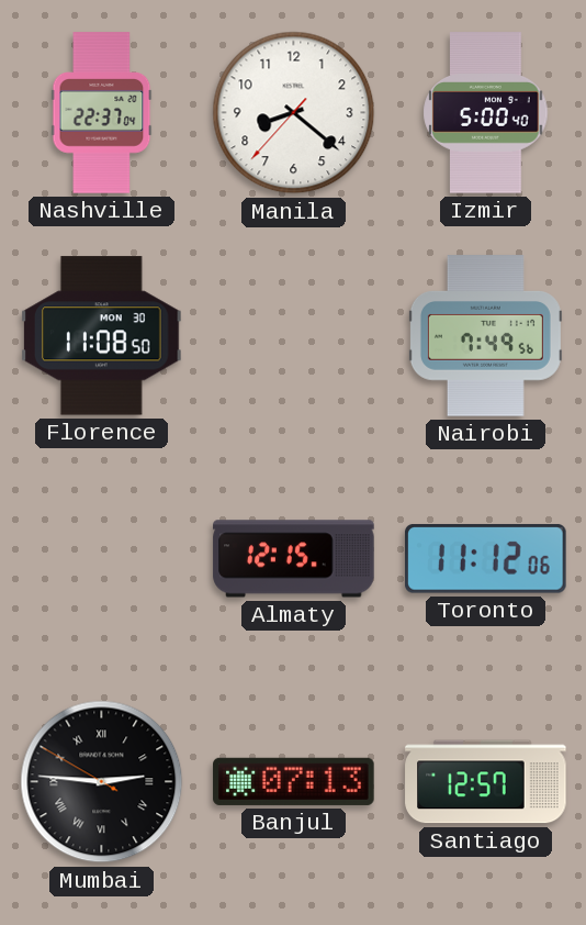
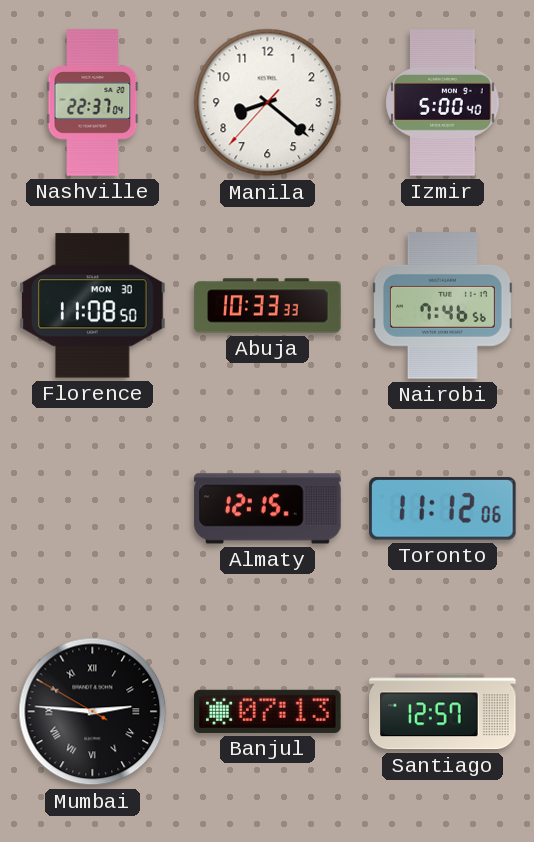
Abuja: none -> 10:33
Nairobi: 7:49 -> 7:46
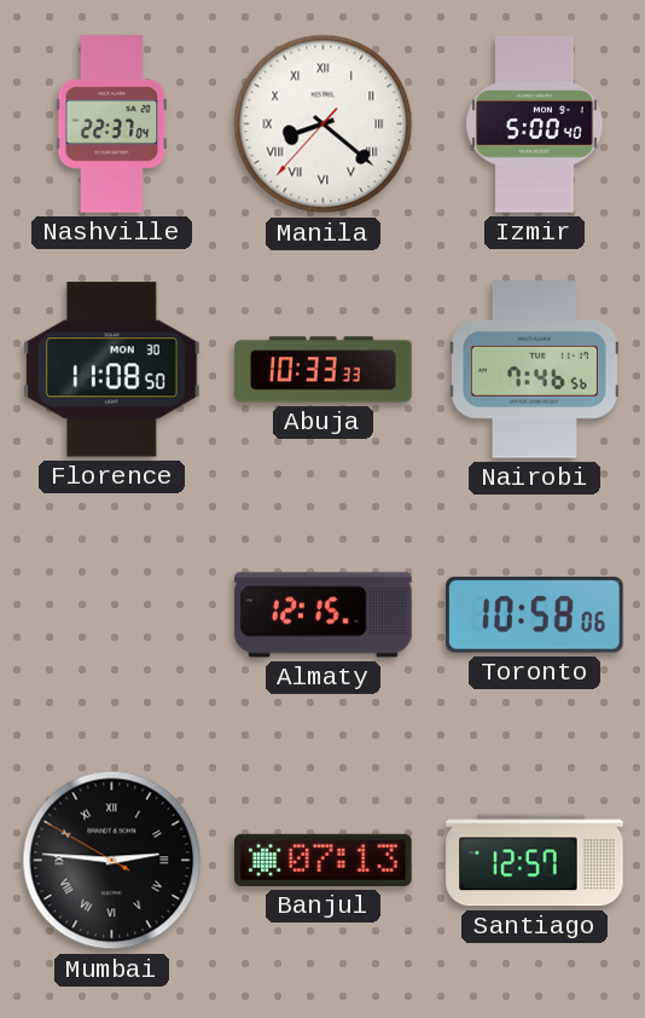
Manila numerals: Arabic -> Roman
Toronto: 11:12 -> 10:58
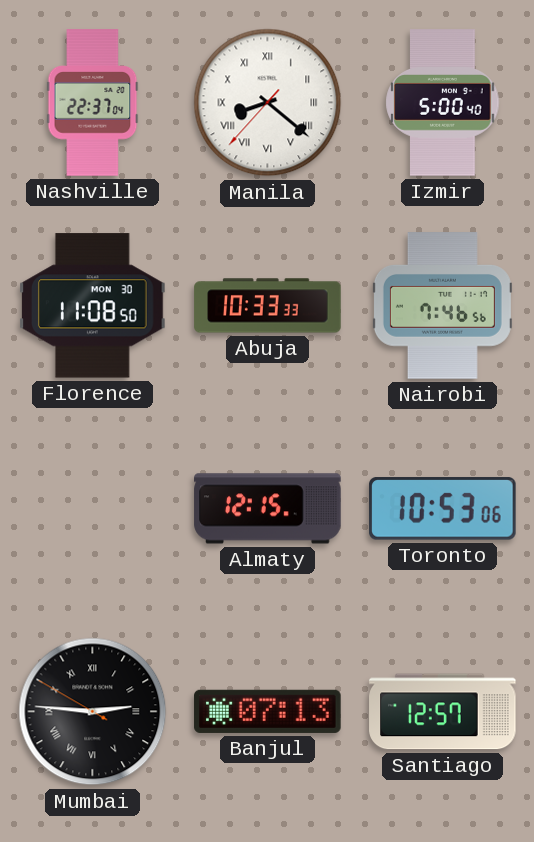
Toronto: 10:58 -> 10:53
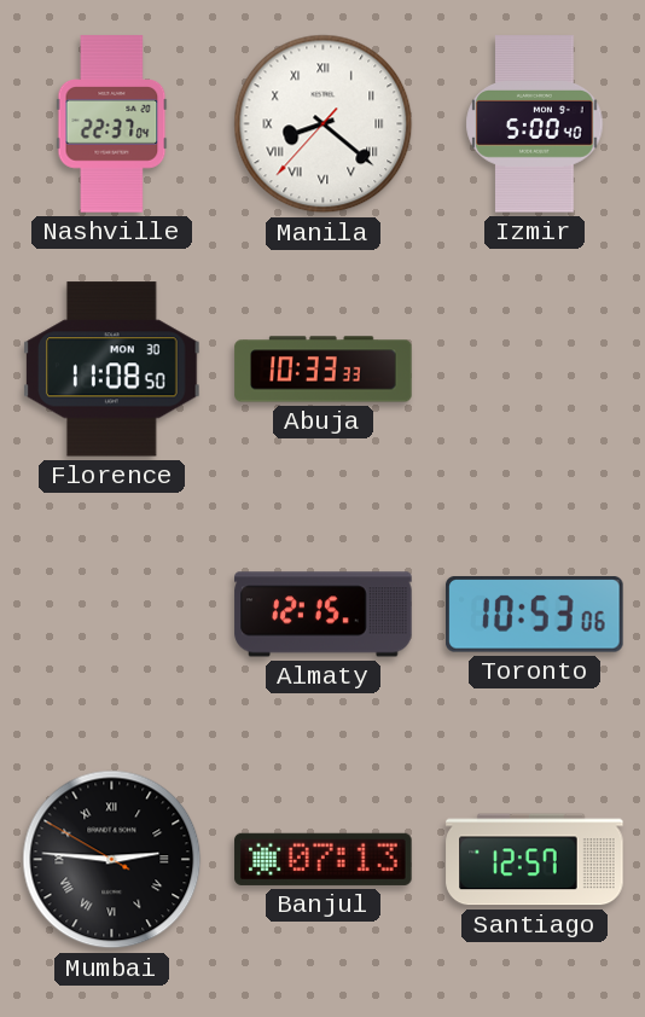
Nairobi: 7:46 -> none
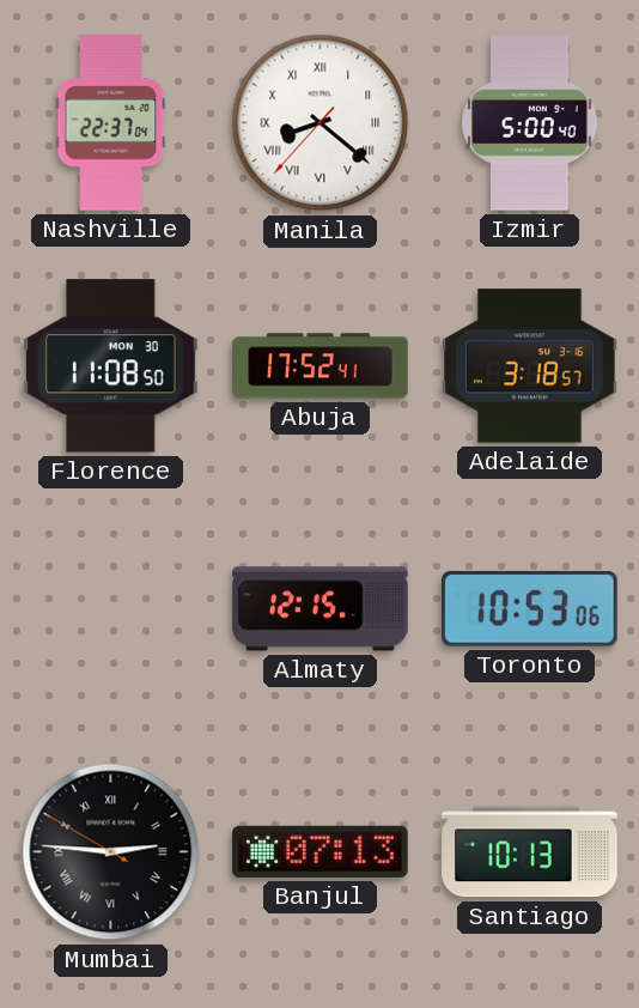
Abuja: 10:33 -> 17:52
Adelaide: none -> 3:18
Santiago: 12:57 -> 10:13
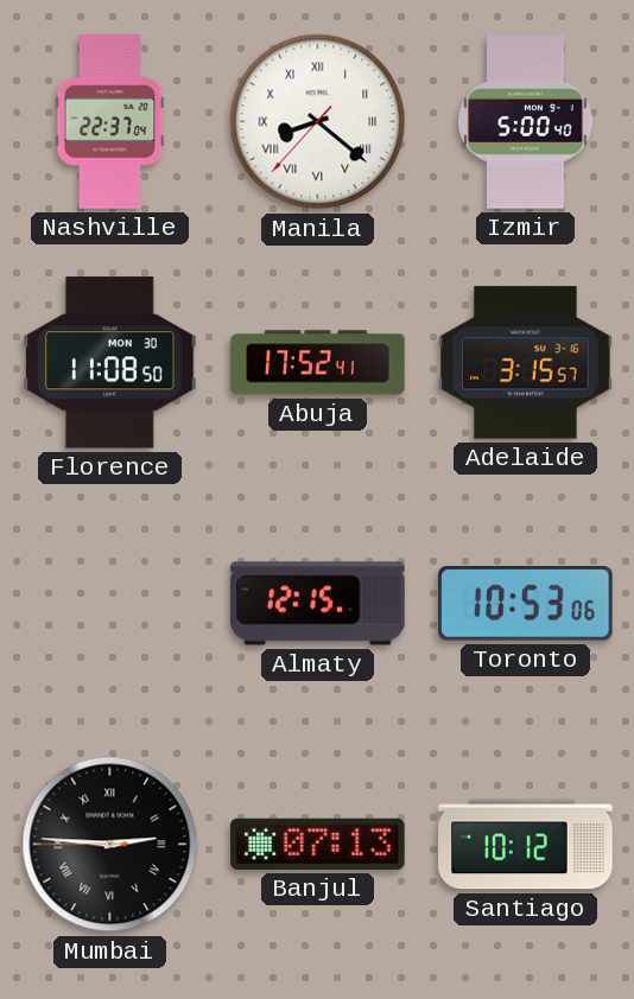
Adelaide: 3:18 -> 3:15
Mumbai: 2:45:50 -> 2:45:45
Santiago: 10:13 -> 10:12
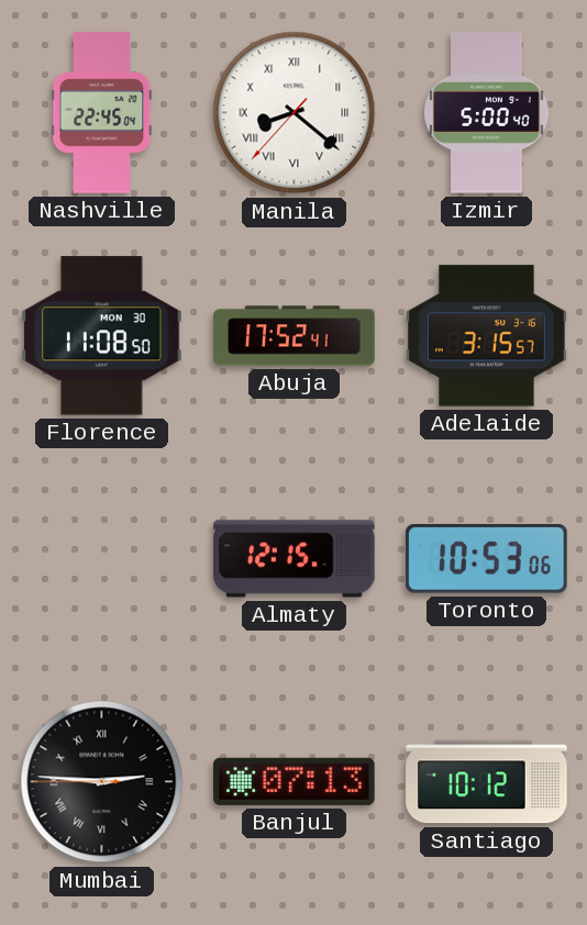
Nashville: 22:37 -> 22:45
